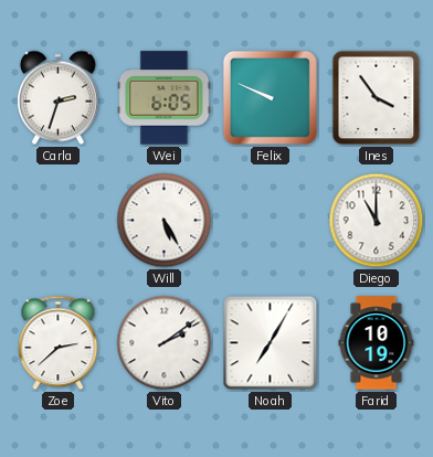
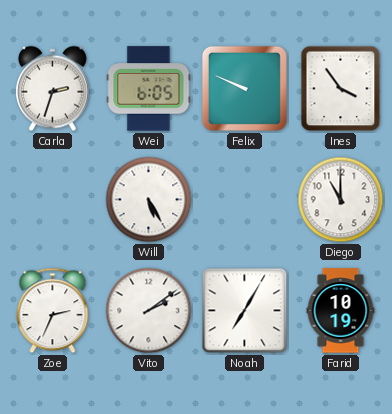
Zoe: 2:38 -> 2:34
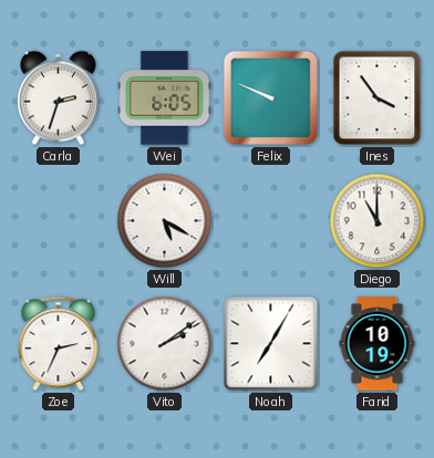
Will: 5:25 -> 5:20
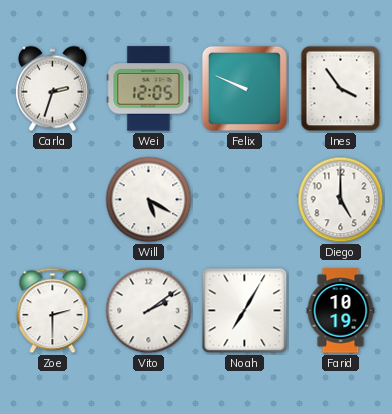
Wei: 6:05 -> 12:05
Diego: 11:00 -> 5:00
Zoe: 2:34 -> 2:30
